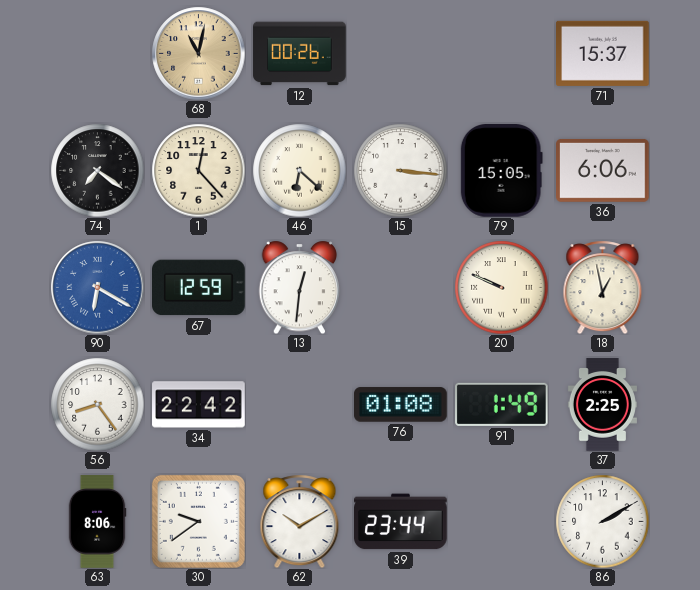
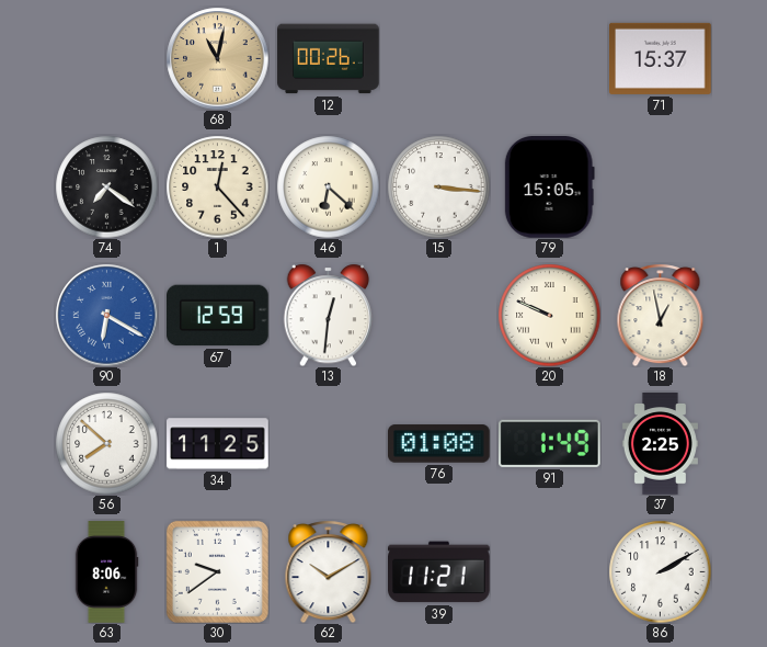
36: 6:06 -> none
56: 8:24 -> 7:52
34: 22:42 -> 11:25
39: 23:44 -> 11:21
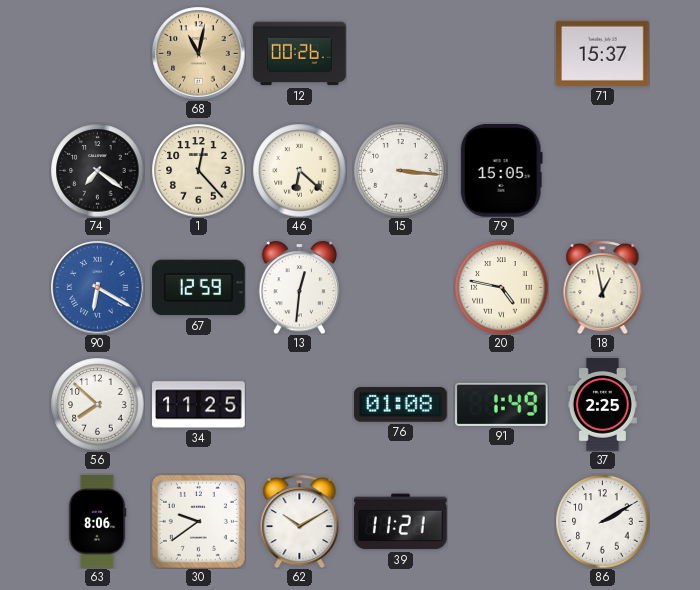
20: 9:49 -> 4:47
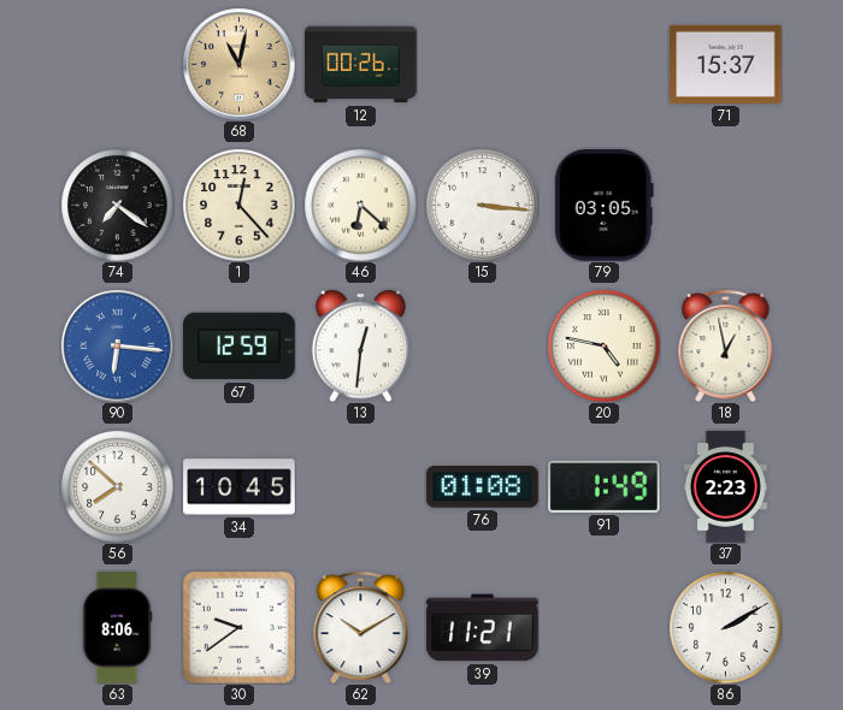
79: 15:05 -> 03:05
90: 6:20 -> 6:16
34: 11:25 -> 10:45
37: 2:25 -> 2:23
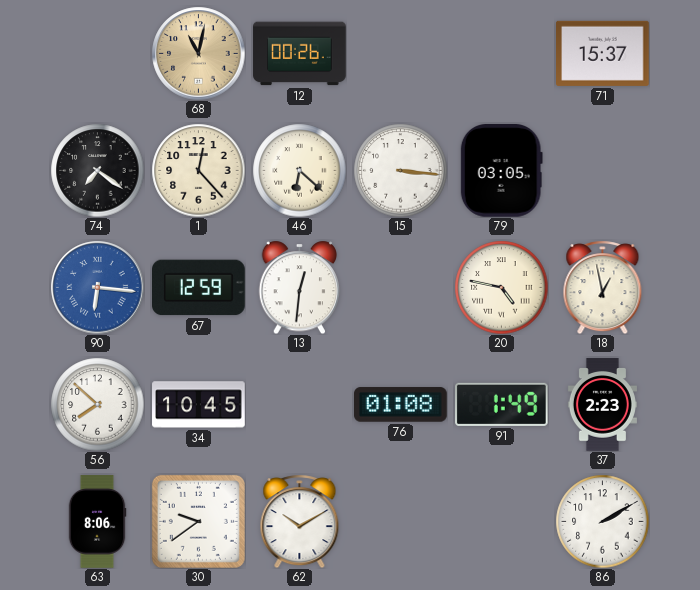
39: 11:21 -> none
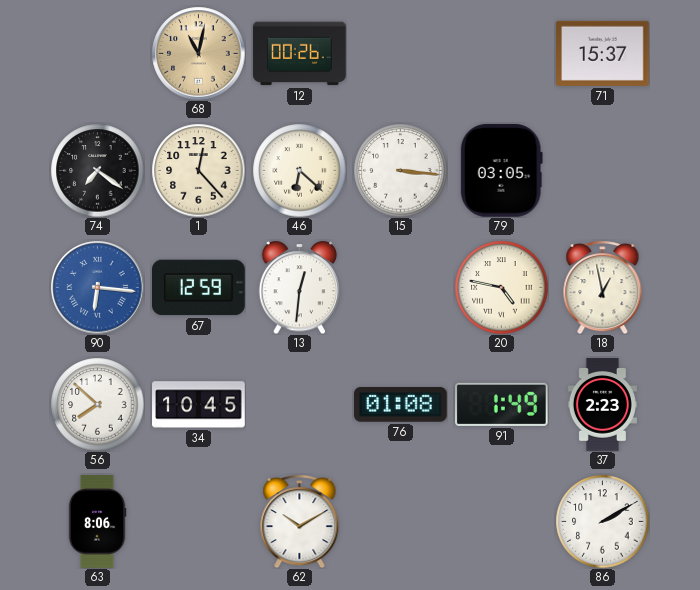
30: 9:39 -> none
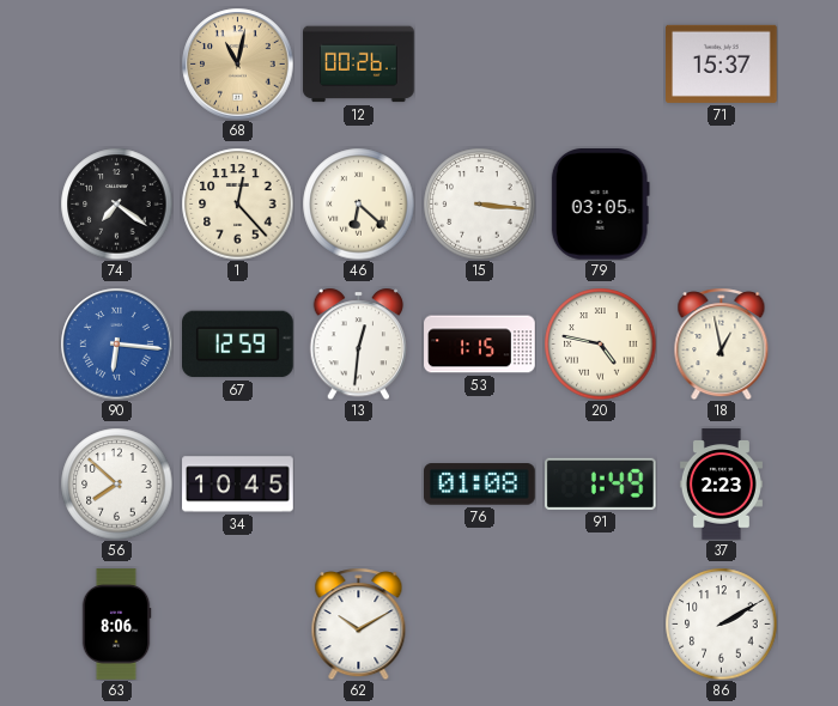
53: none -> 1:15
